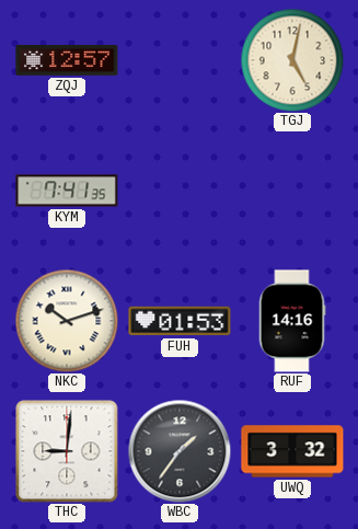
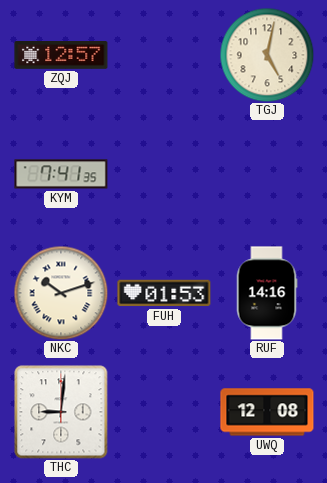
WBC: 1:36 -> none
UWQ: 3:32 -> 12:08
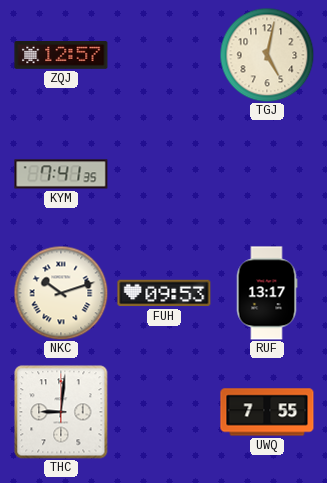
FUH: 01:53 -> 09:53
RUF: 14:16 -> 13:17
UWQ: 12:08 -> 7:55
